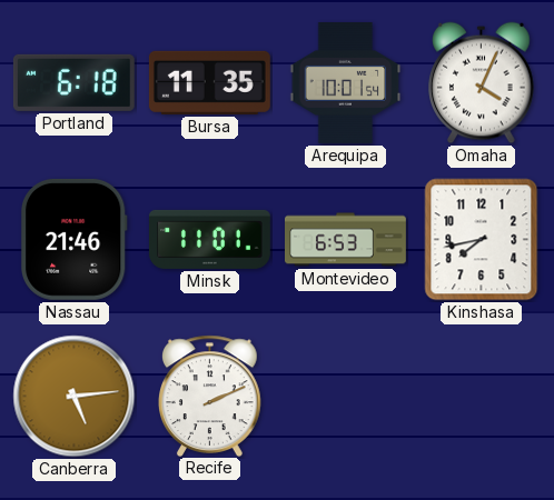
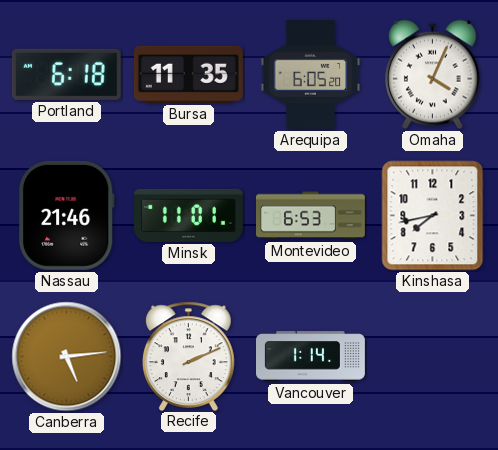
Arequipa: 10:01 -> 6:05
Vancouver: none -> 1:14
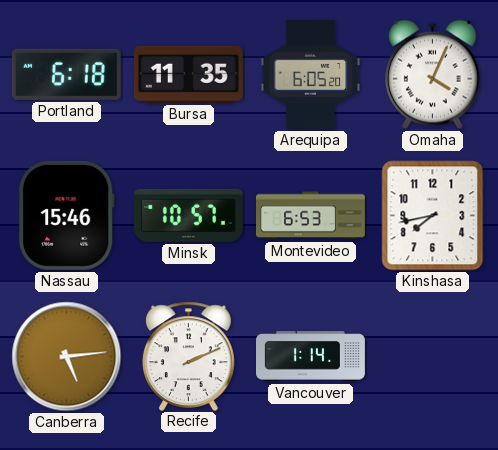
Nassau: 21:46 -> 15:46
Minsk: 11:01 -> 10:57
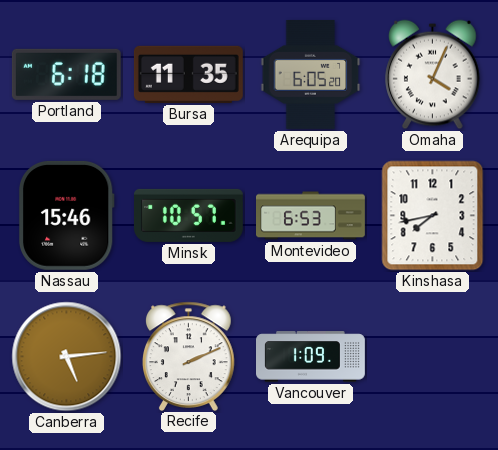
Vancouver: 1:14 -> 1:09
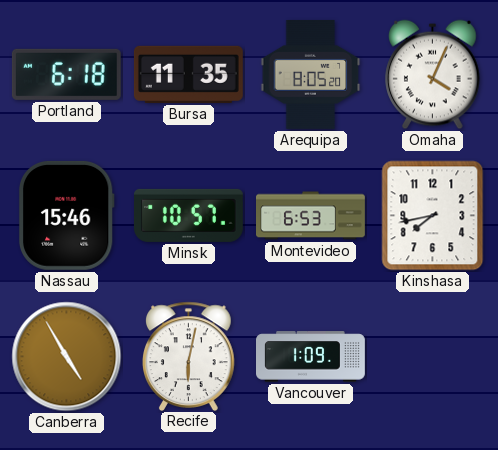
Arequipa: 6:05 -> 8:05
Canberra: 5:14 -> 4:55
Recife: 2:11 -> 6:02
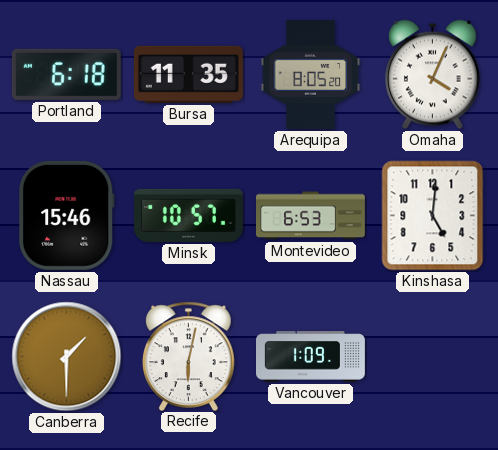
Kinshasa: 7:43 -> 5:01
Canberra: 4:55 -> 1:30
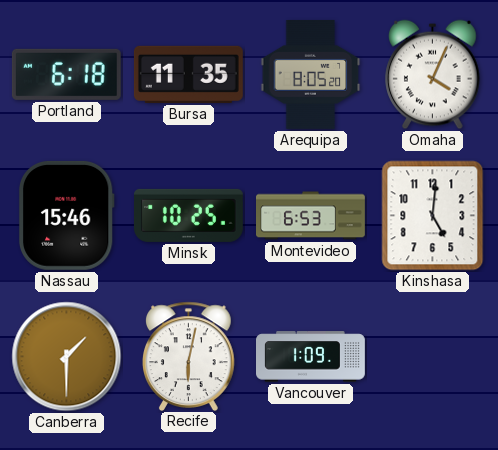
Minsk: 10:57 -> 10:25
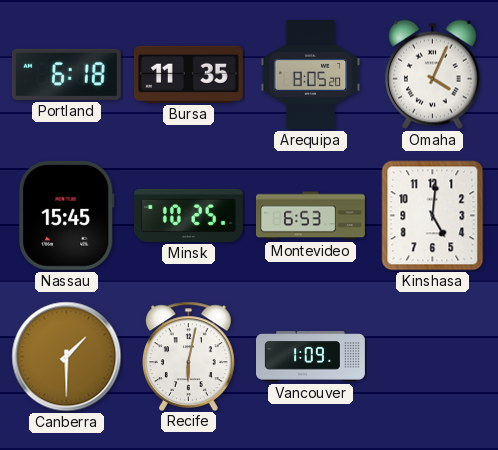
Nassau: 15:46 -> 15:45
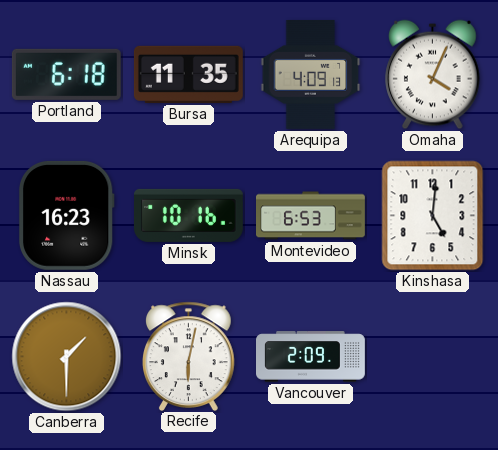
Arequipa: 8:05 -> 4:09
Nassau: 15:45 -> 16:23
Minsk: 10:25 -> 10:16
Vancouver: 1:09 -> 2:09
